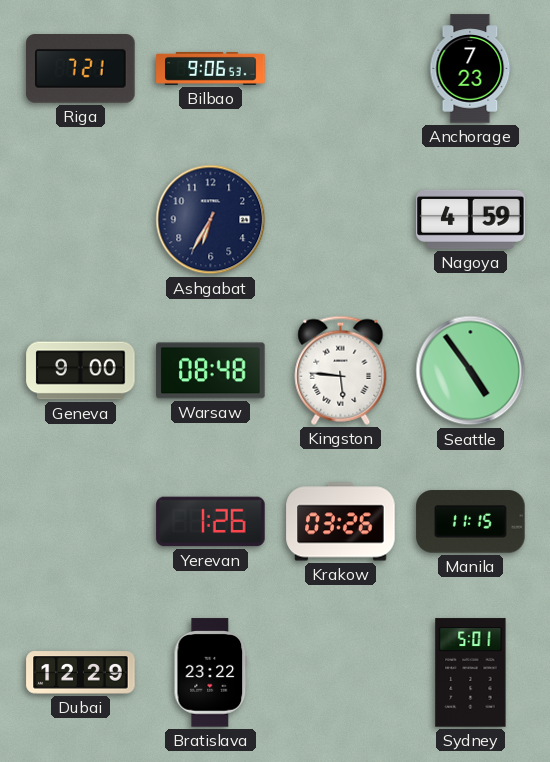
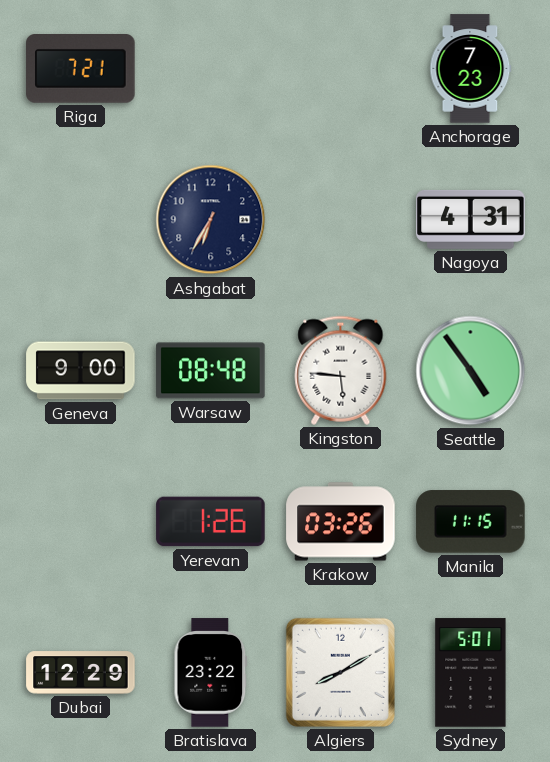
Bilbao: 9:06 -> none
Nagoya: 4:59 -> 4:31
Algiers: none -> 8:10
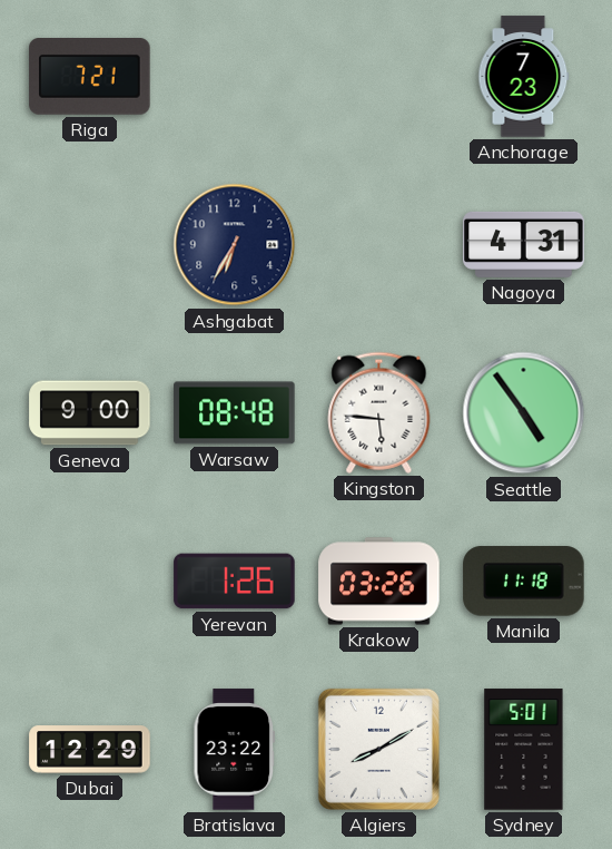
Manila: 11:15 -> 11:18
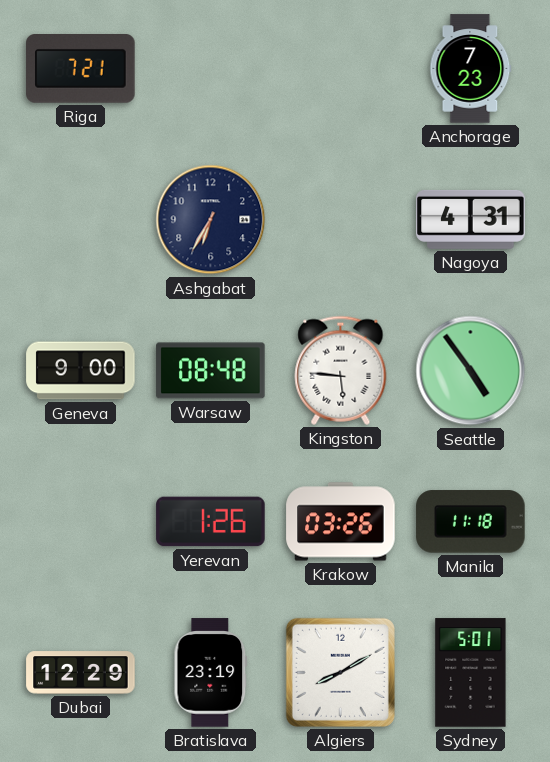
Bratislava: 23:22 -> 23:19
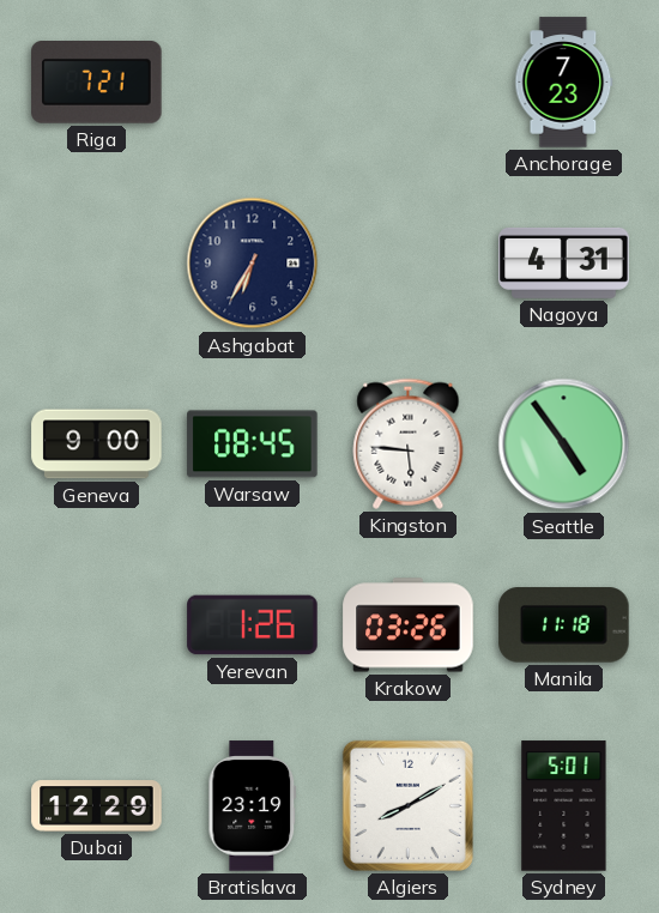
Warsaw: 08:48 -> 08:45
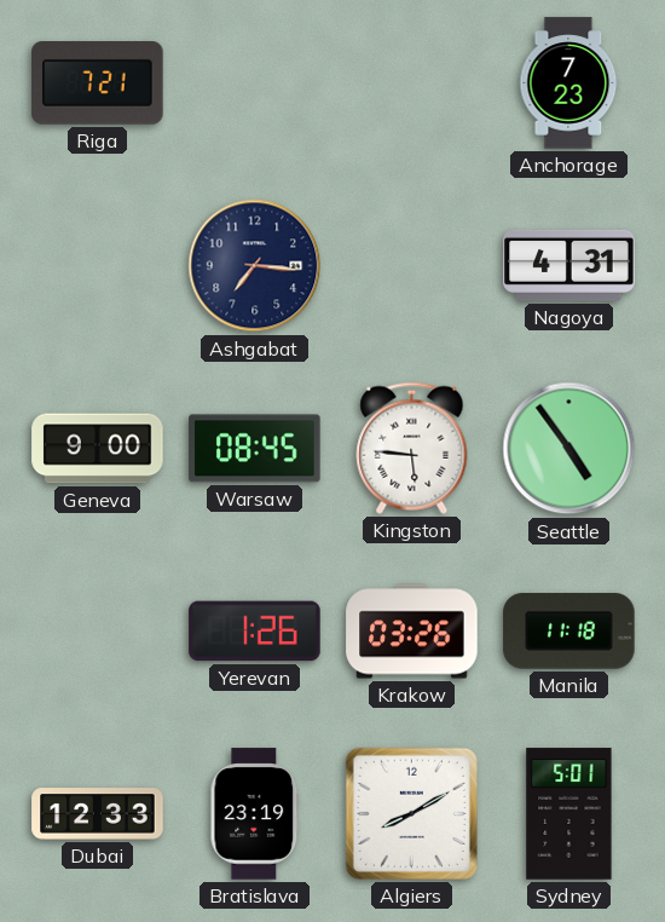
Ashgabat: 6:35 -> 7:16
Dubai: 12:29 -> 12:33
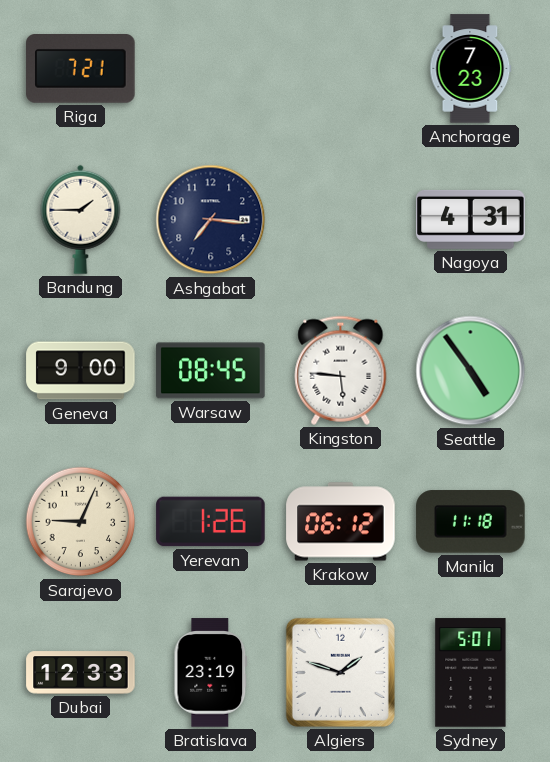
Bandung: none -> 1:45
Sarajevo: none -> 9:04
Krakow: 03:26 -> 06:12
Algiers: 8:10 -> 1:48
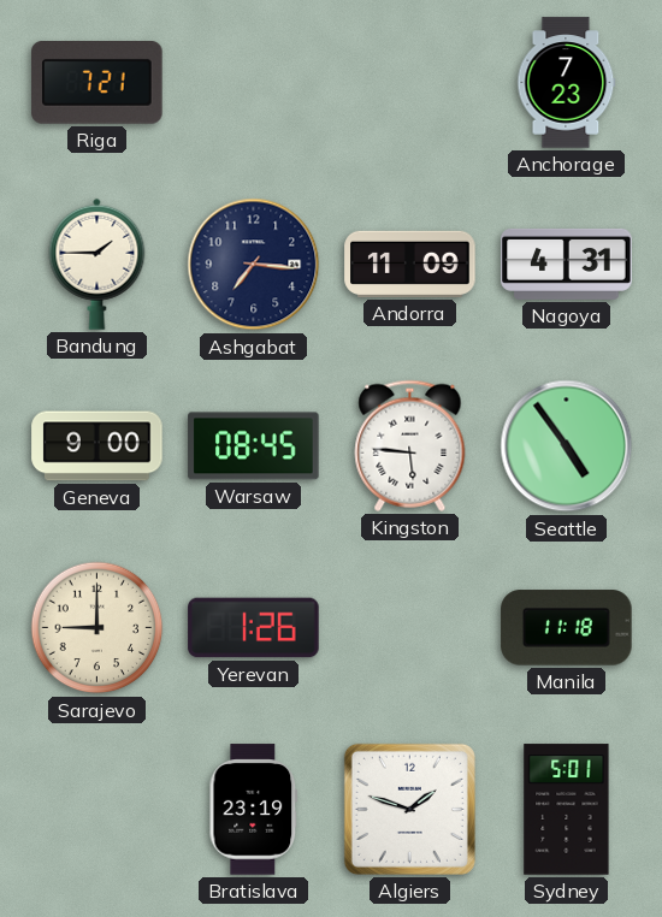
Andorra: none -> 11:09
Sarajevo: 9:04 -> 9:00
Krakow: 06:12 -> none
Dubai: 12:33 -> none
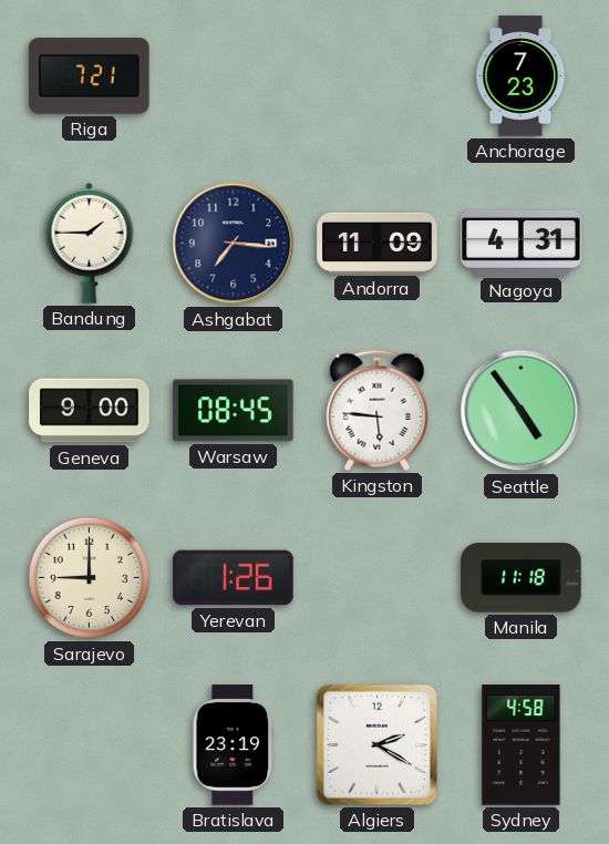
Algiers: 1:48 -> 2:20
Sydney: 5:01 -> 4:58
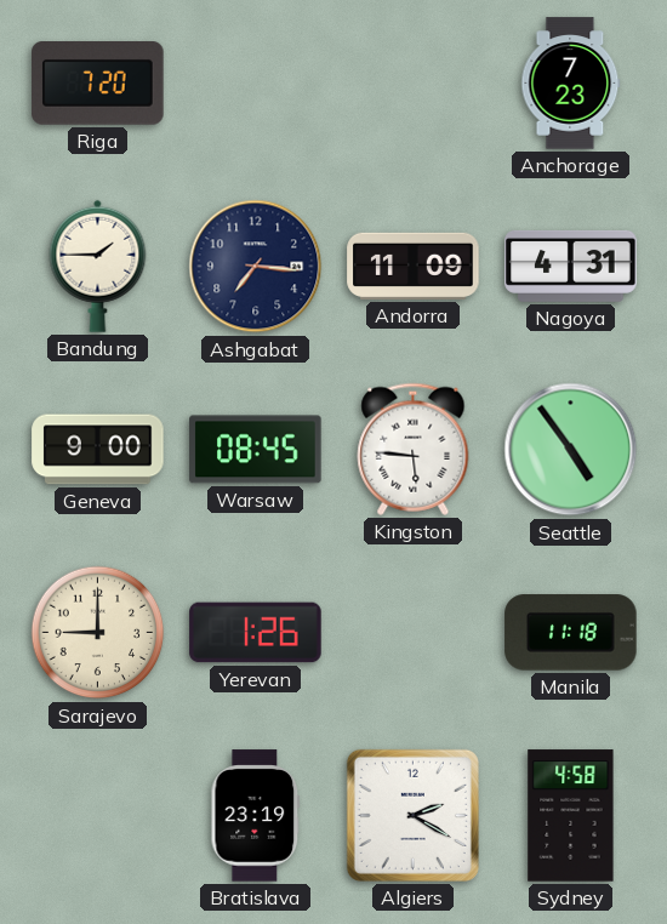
Riga: 7:21 -> 7:20
